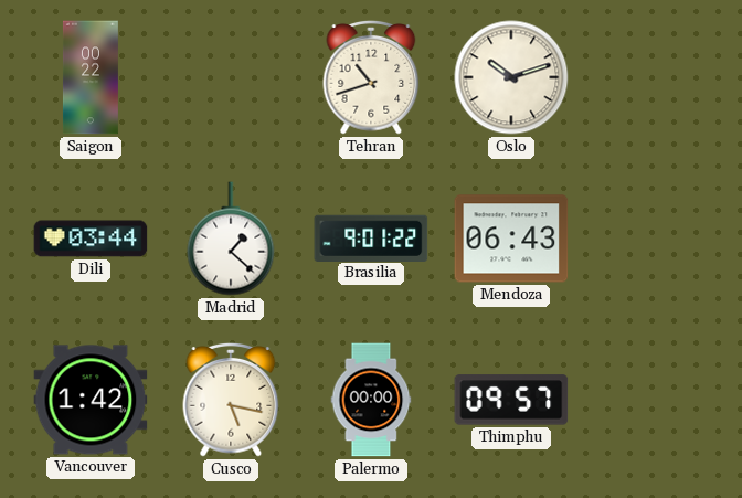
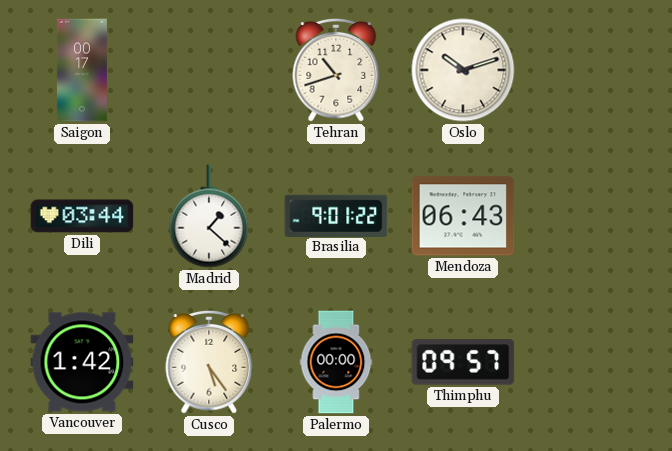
Saigon: 00:22 -> 00:17
Cusco: 5:17 -> 5:24
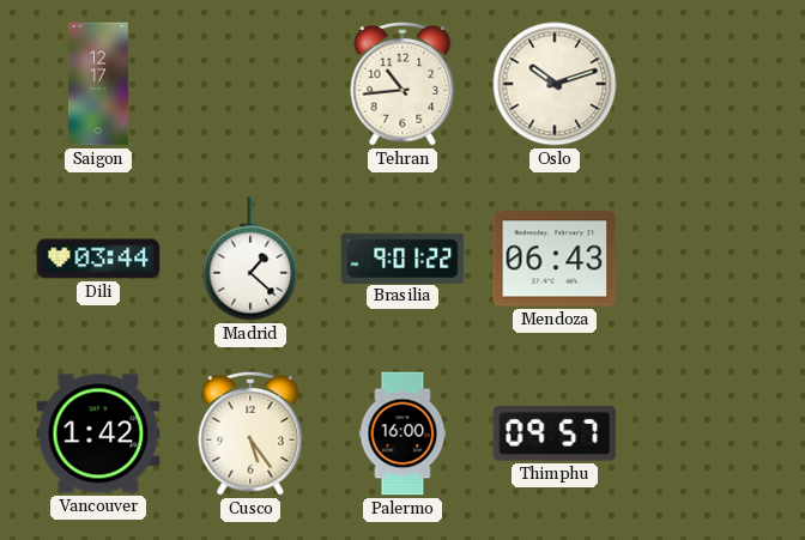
Saigon: 00:17 -> 12:17
Tehran: 10:42 -> 10:44
Palermo: 00:00 -> 16:00
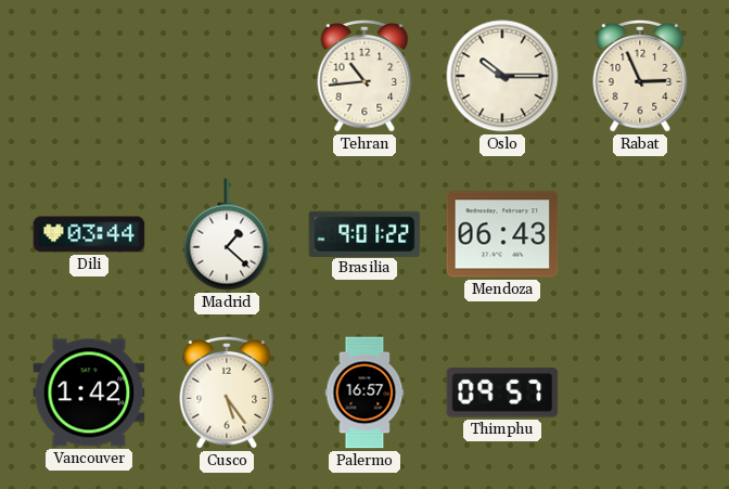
Saigon: 12:17 -> none
Oslo: 10:12 -> 10:15
Rabat: none -> 2:56
Palermo: 16:00 -> 16:57
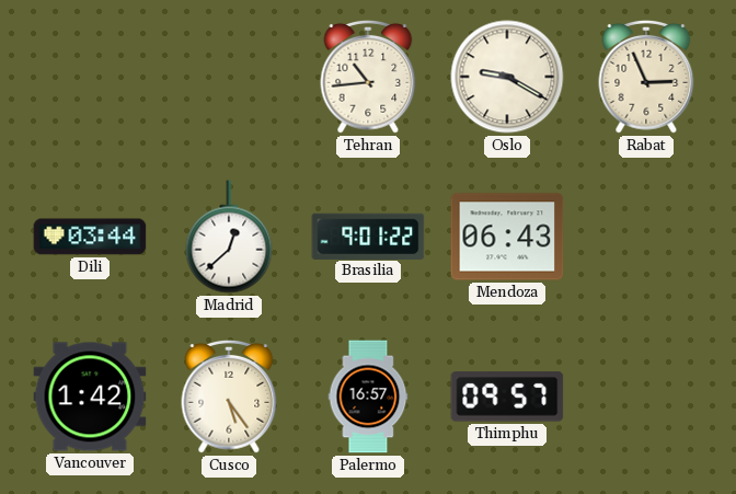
Oslo: 10:15 -> 9:20
Madrid: 1:22 -> 12:38
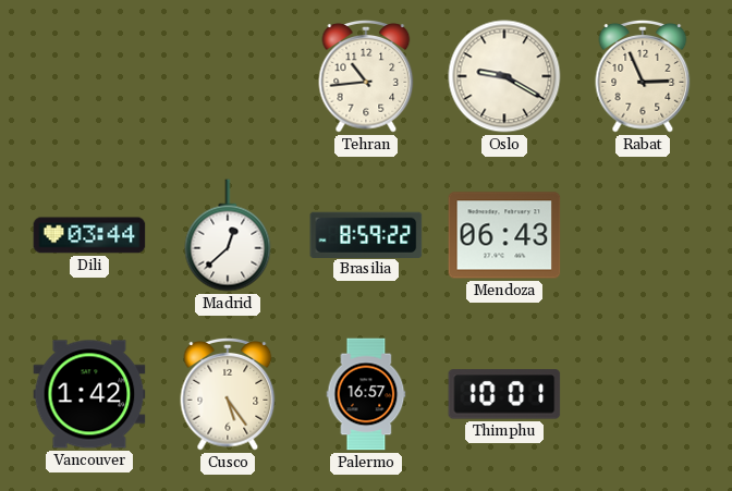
Brasilia: 9:01 -> 8:59
Thimphu: 09:57 -> 10:01
